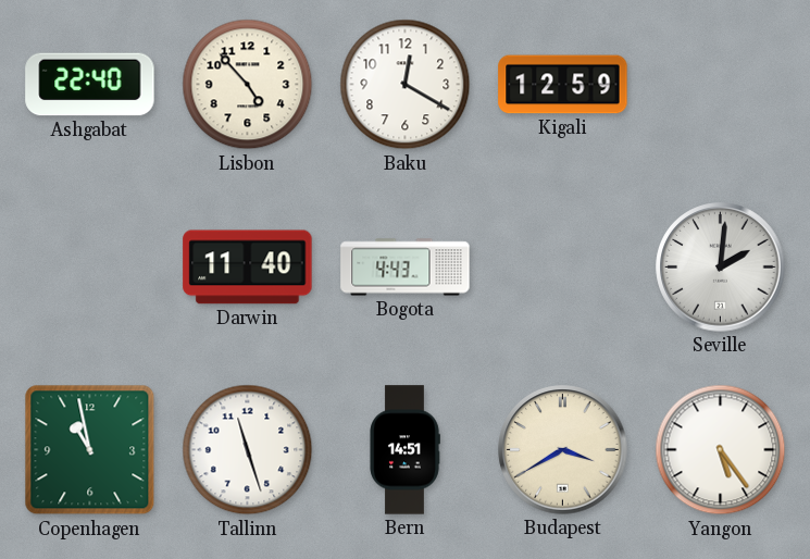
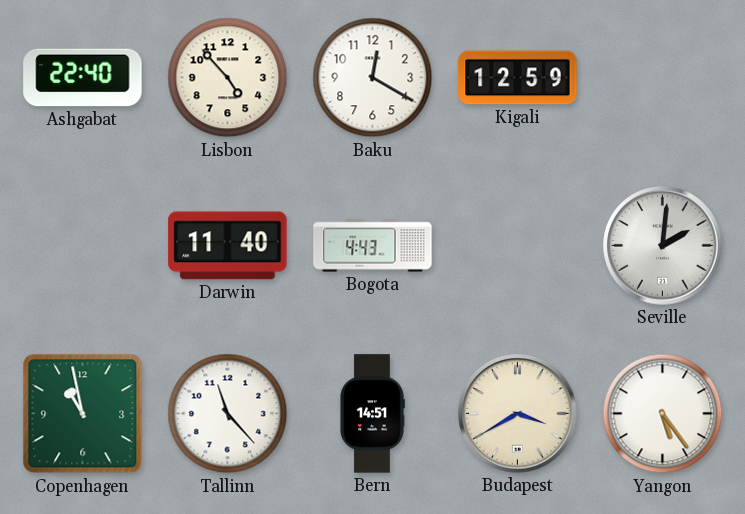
Tallinn: 11:27 -> 11:23
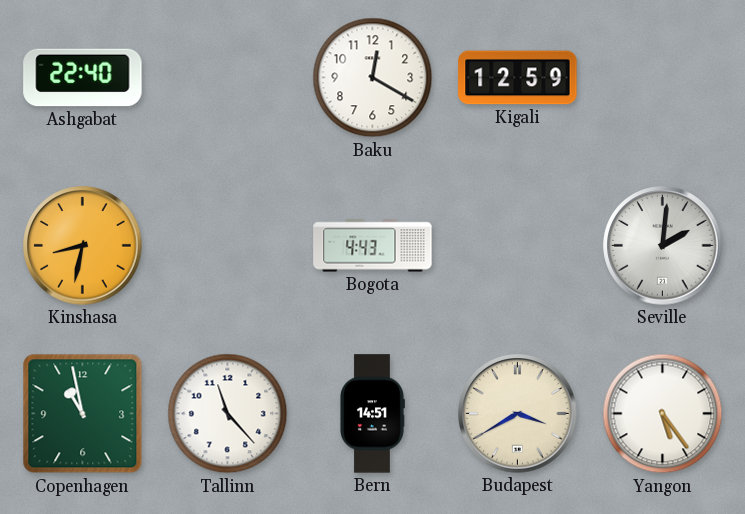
Lisbon: 4:53 -> none
Kinshasa: none -> 8:32
Darwin: 11:40 -> none
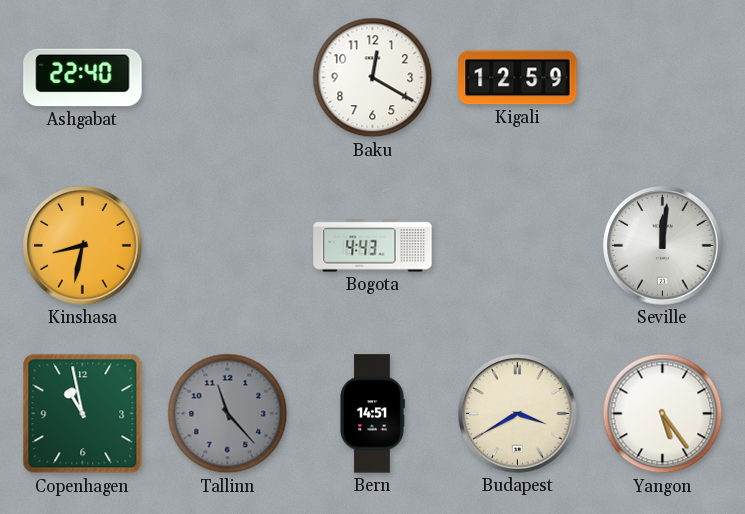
Seville: 2:01 -> 12:01
Tallinn dial: white -> grey
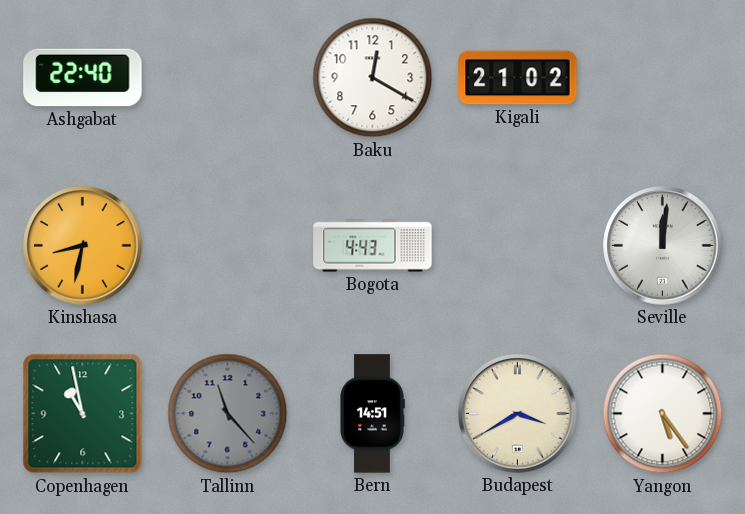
Kigali: 12:59 -> 21:02
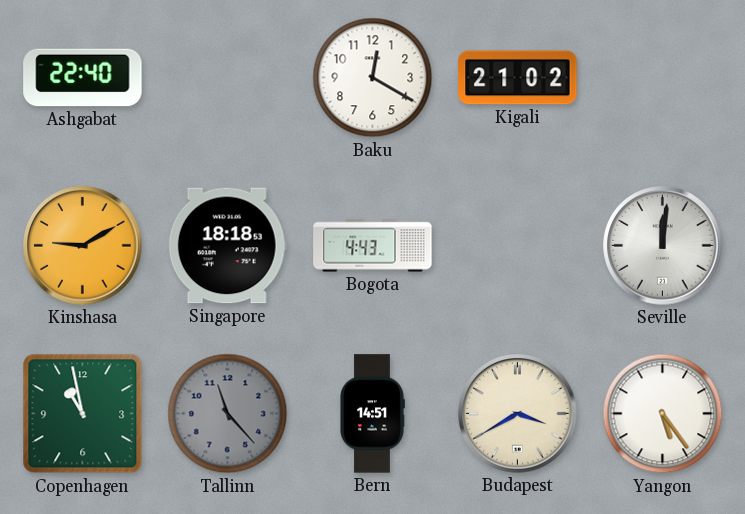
Kinshasa: 8:32 -> 9:10
Singapore: none -> 18:18
